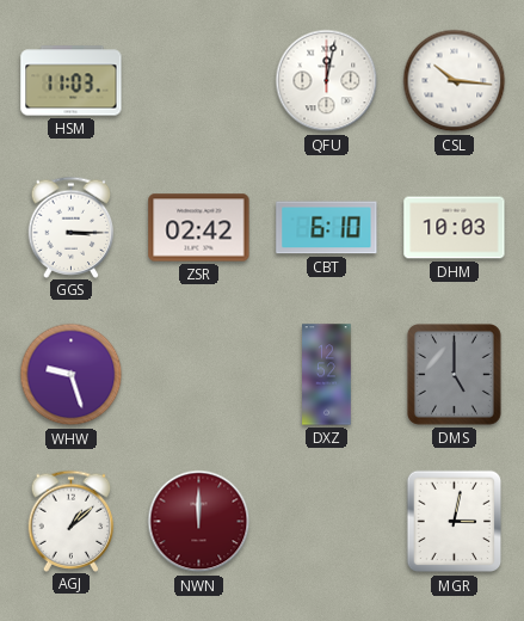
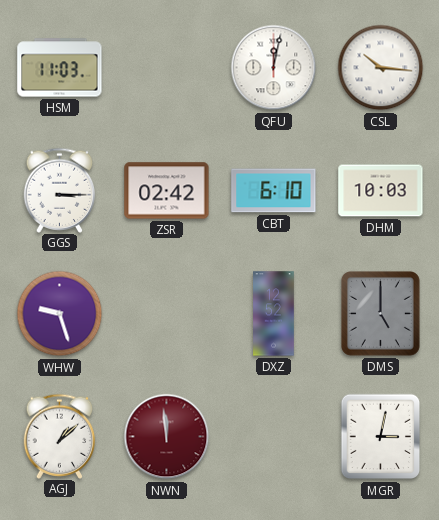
NWN: 12:00 -> 11:59
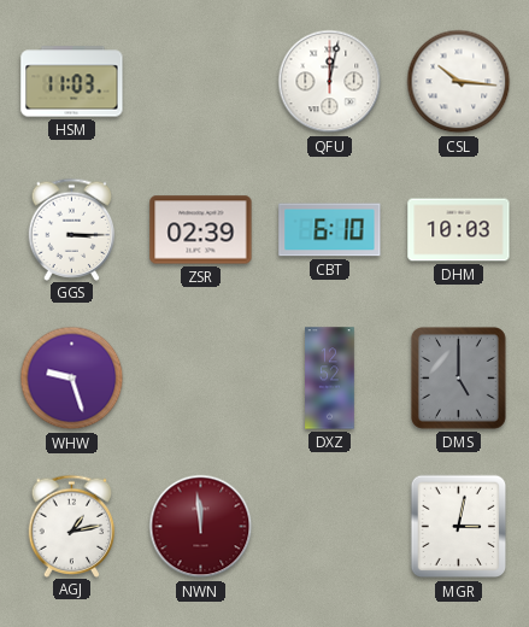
ZSR: 02:42 -> 02:39
AGJ: 1:08 -> 1:13
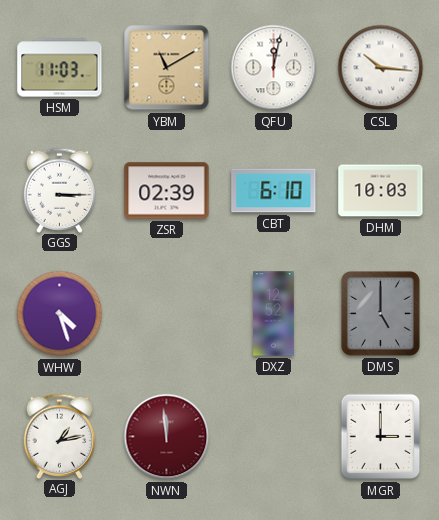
YBM: none -> 11:10
WHW: 9:27 -> 4:27
MGR: 3:02 -> 3:00
